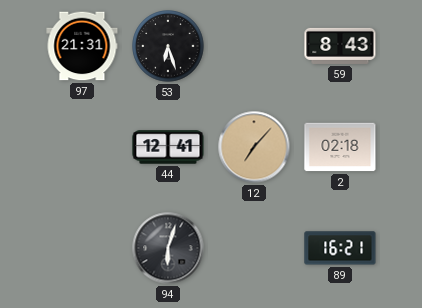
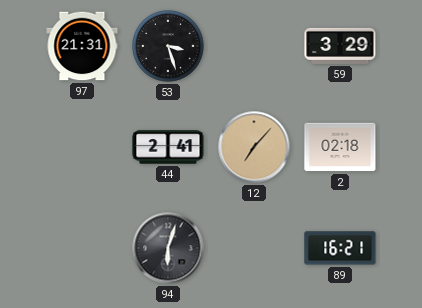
53: 6:27 -> 3:27
59: 8:43 -> 3:29
44: 12:41 -> 2:41
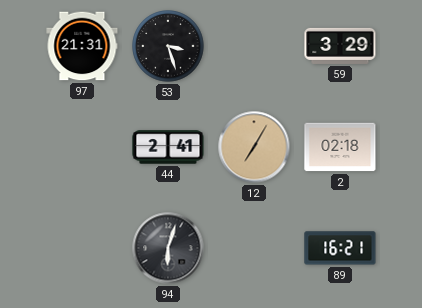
12: 7:07 -> 7:05
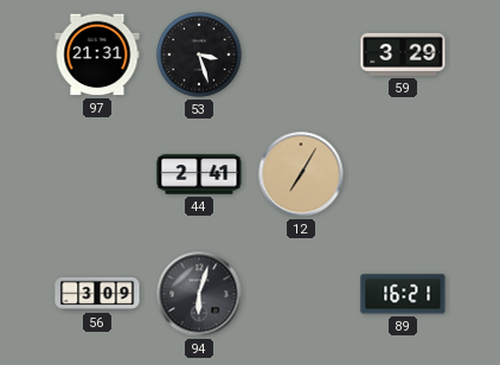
2: 02:18 -> none
56: none -> 3:09
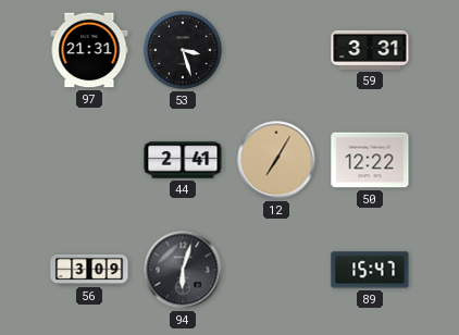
59: 3:29 -> 3:31
50: none -> 12:22
89: 16:21 -> 15:47
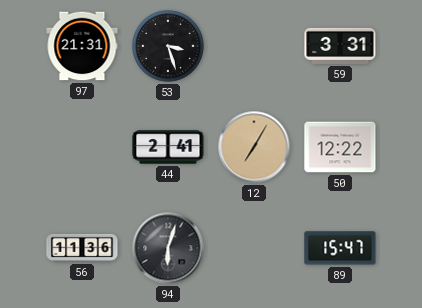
56: 3:09 -> 11:36
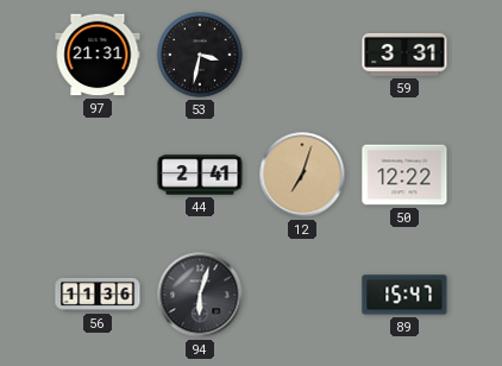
53: 3:27 -> 3:32
12: 7:05 -> 7:03
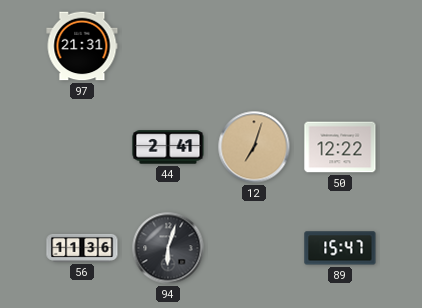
53: 3:32 -> none
59: 3:31 -> none
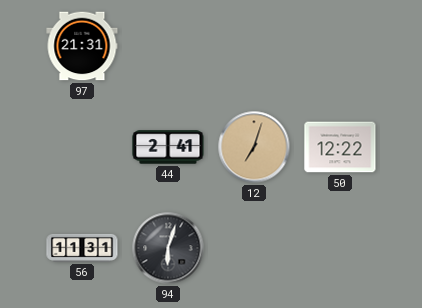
56: 11:36 -> 11:31
89: 15:47 -> none
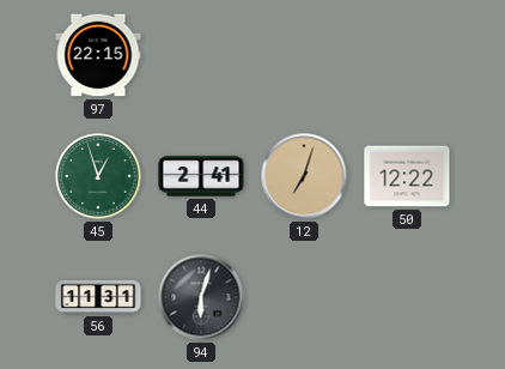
97: 21:31 -> 22:15
45: none -> 12:57
